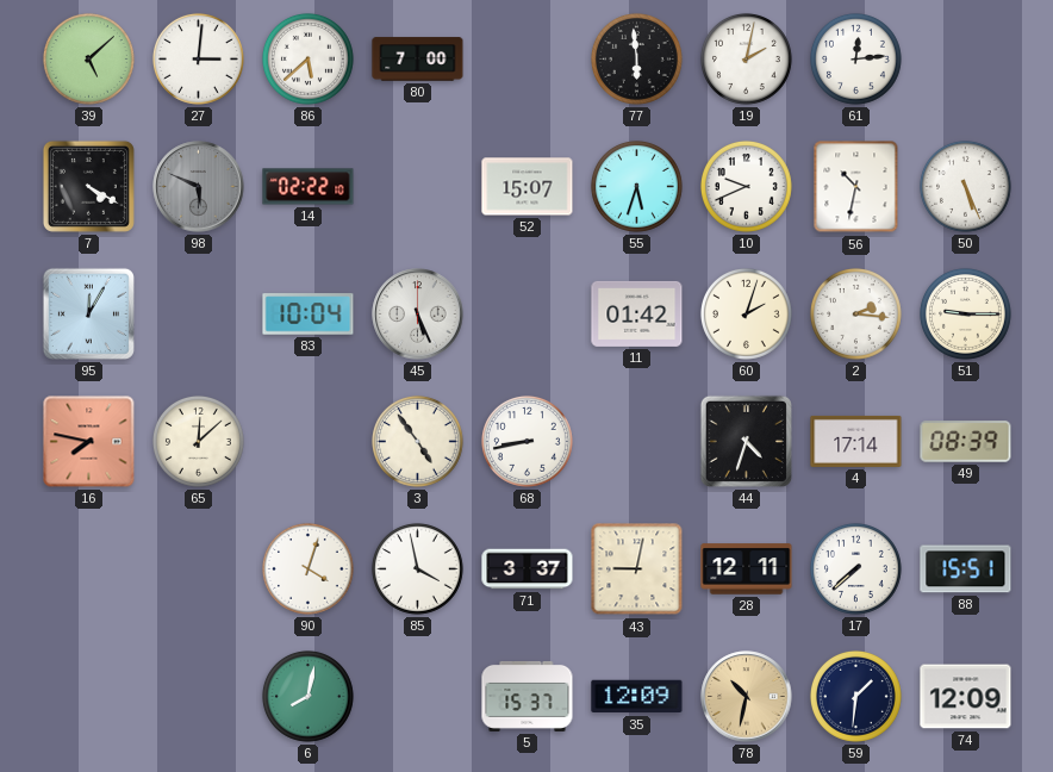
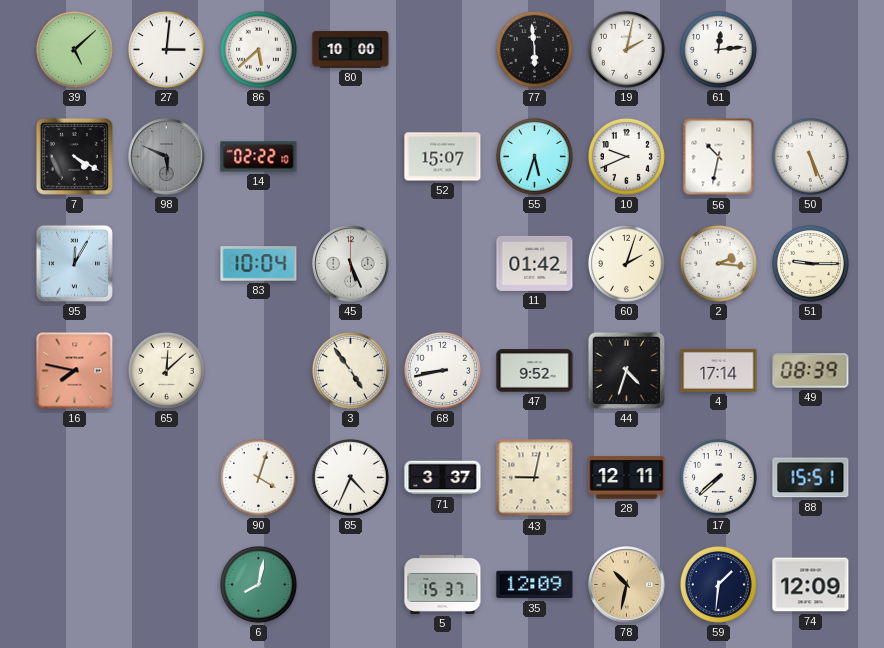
80: 7:00 -> 10:00
47: none -> 9:52
85: 3:58 -> 4:34
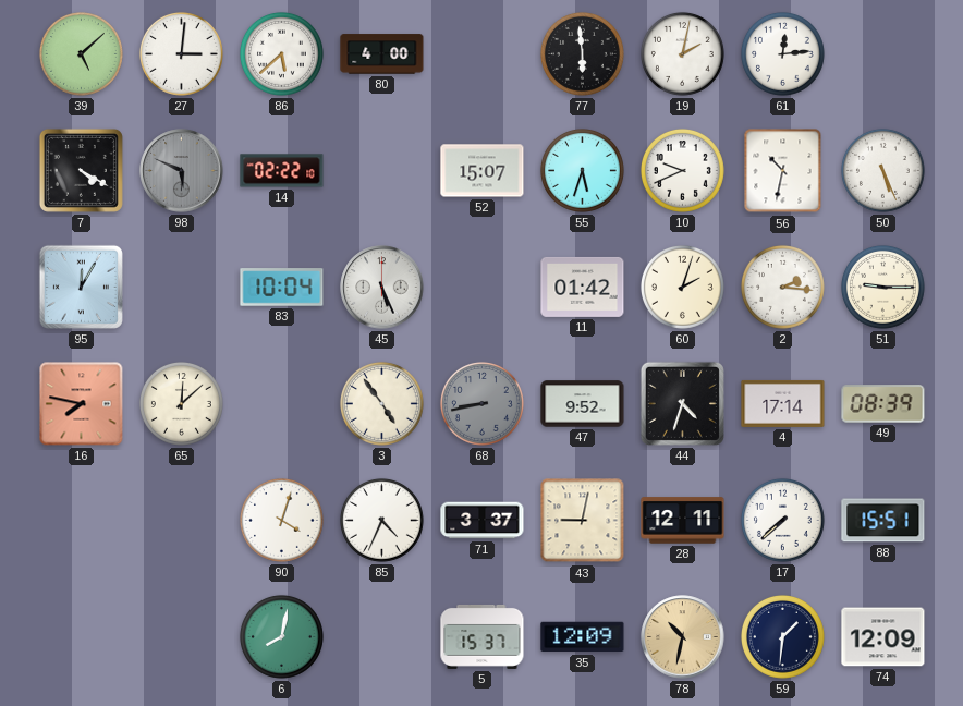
80: 10:00 -> 4:00
68 dial: white -> grey
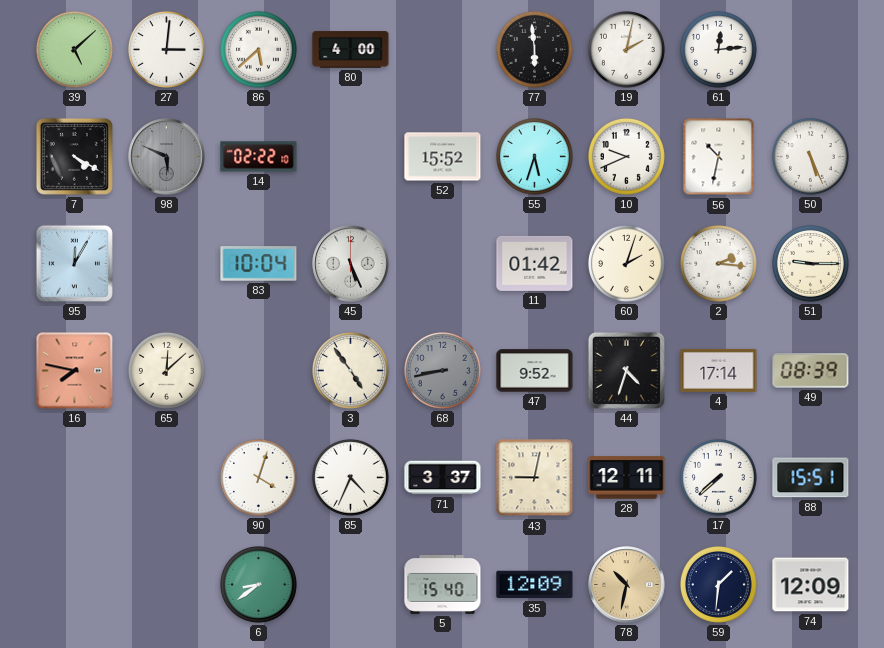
52: 15:07 -> 15:52
6: 8:02 -> 8:39
5: 15:37 -> 15:40
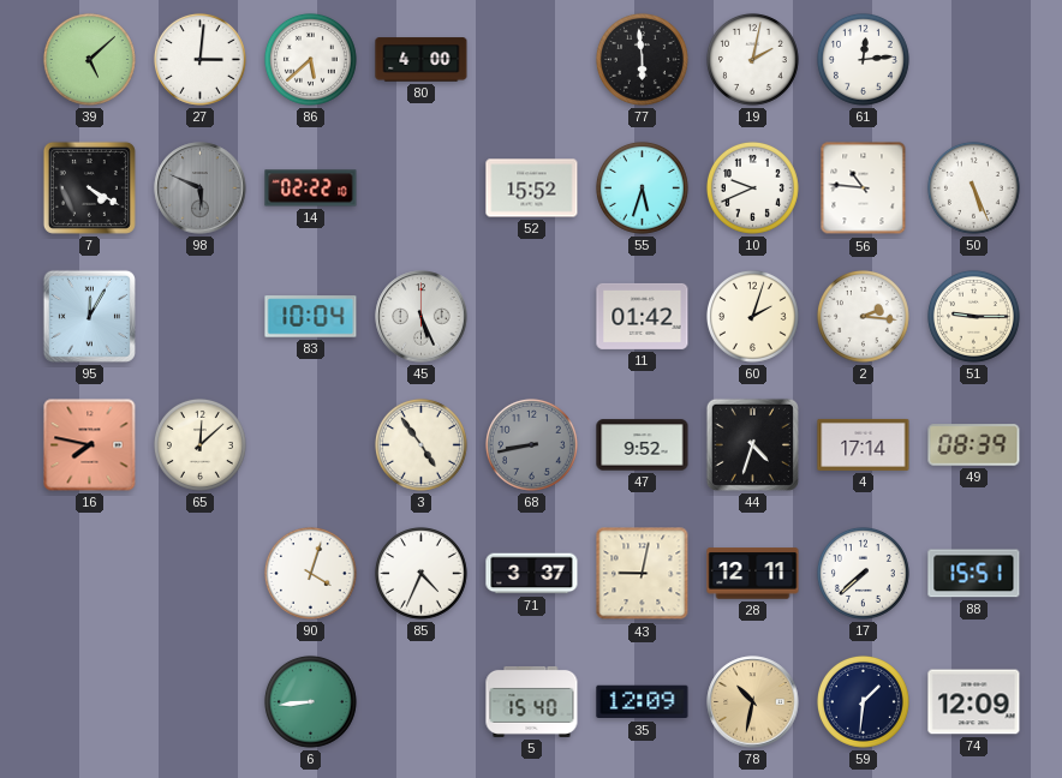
56: 10:32 -> 10:46
6: 8:39 -> 8:44
